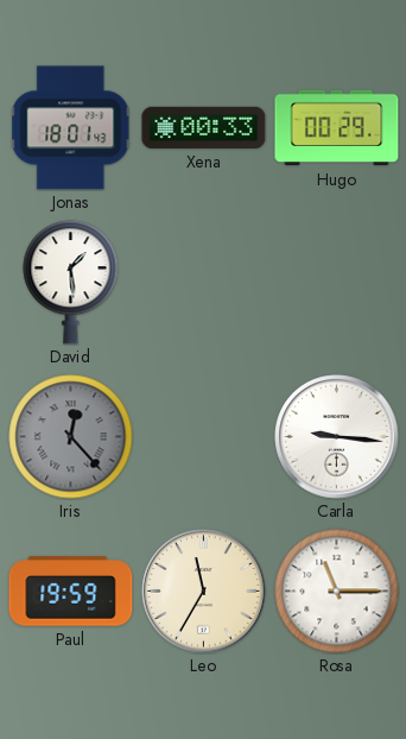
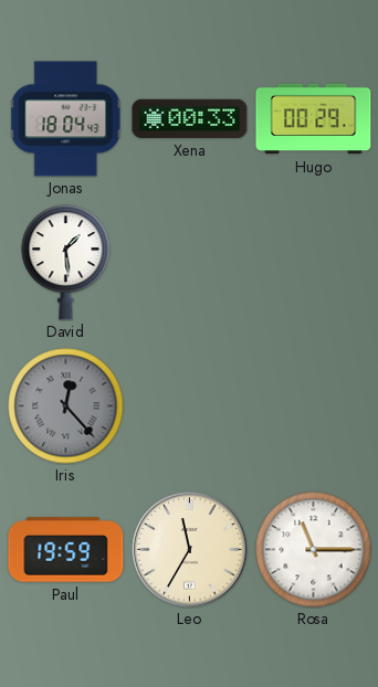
Jonas: 18:01 -> 18:04
Carla: 9:16 -> none
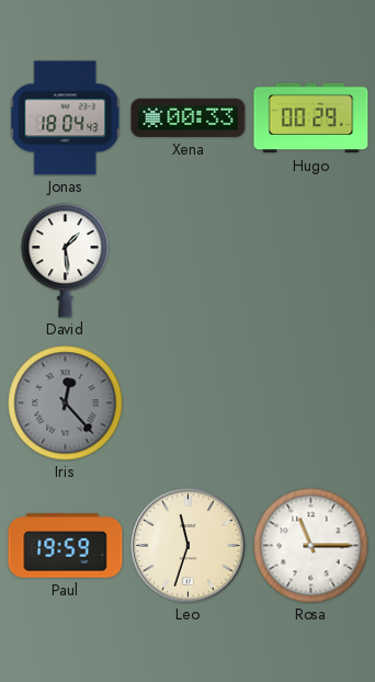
Leo: 11:35 -> 11:33
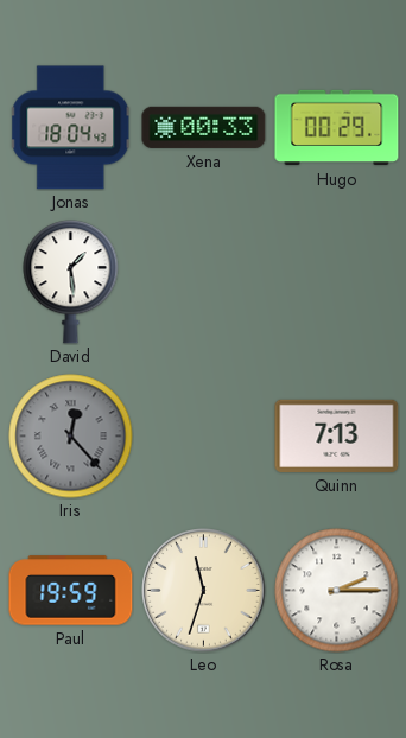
Quinn: none -> 7:13
Rosa: 11:15 -> 2:15
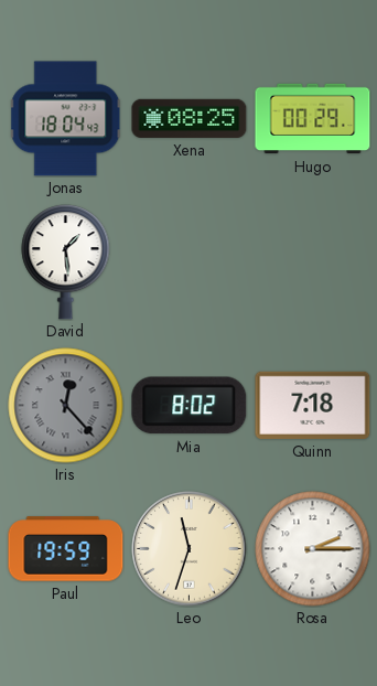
Xena: 00:33 -> 08:25
Mia: none -> 8:02
Quinn: 7:13 -> 7:18
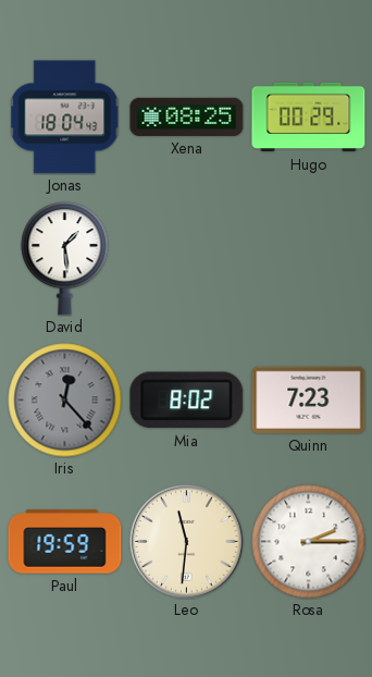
Quinn: 7:18 -> 7:23
Leo: 11:33 -> 11:31
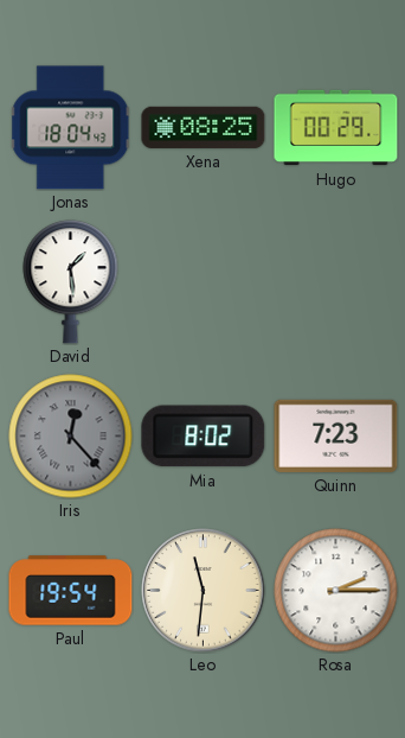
Paul: 19:59 -> 19:54
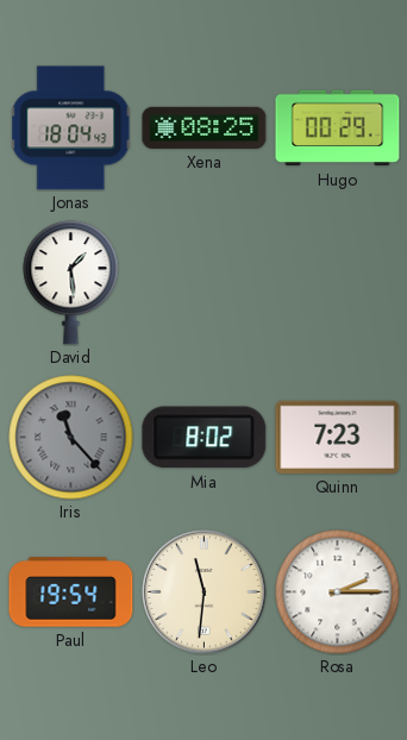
Iris: 12:23 -> 11:23
